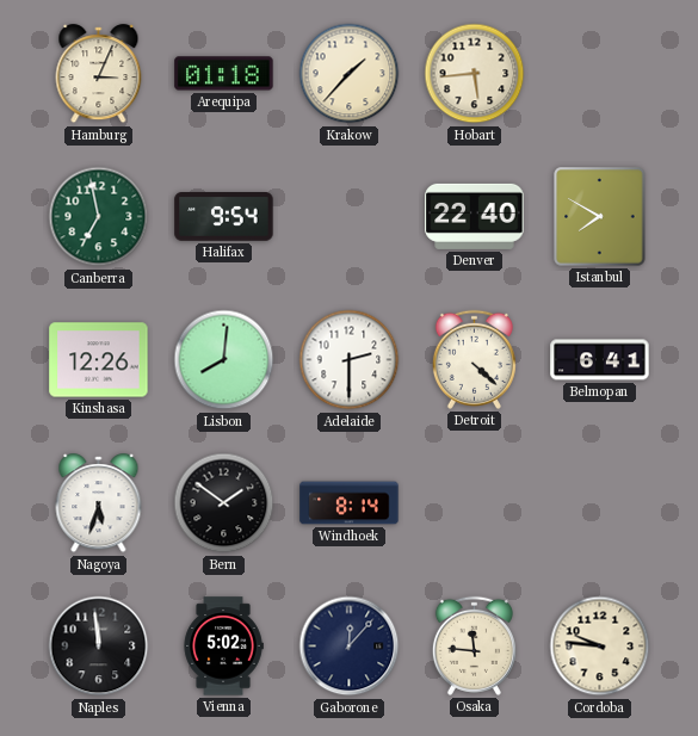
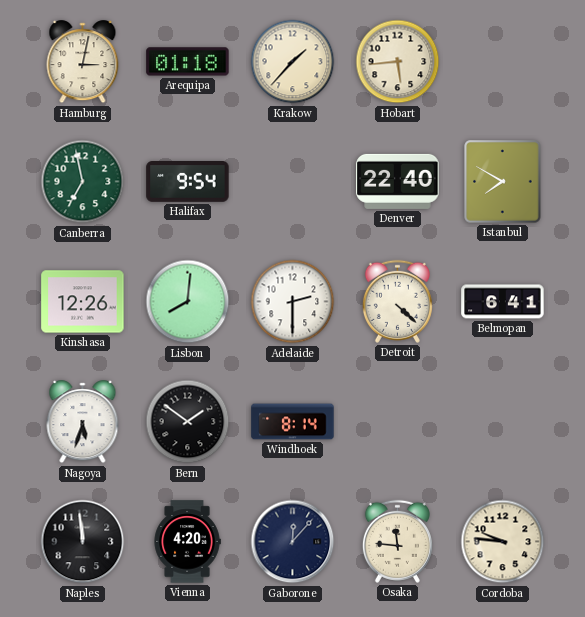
Hamburg: 3:04 -> 3:02
Vienna: 5:02 -> 4:20
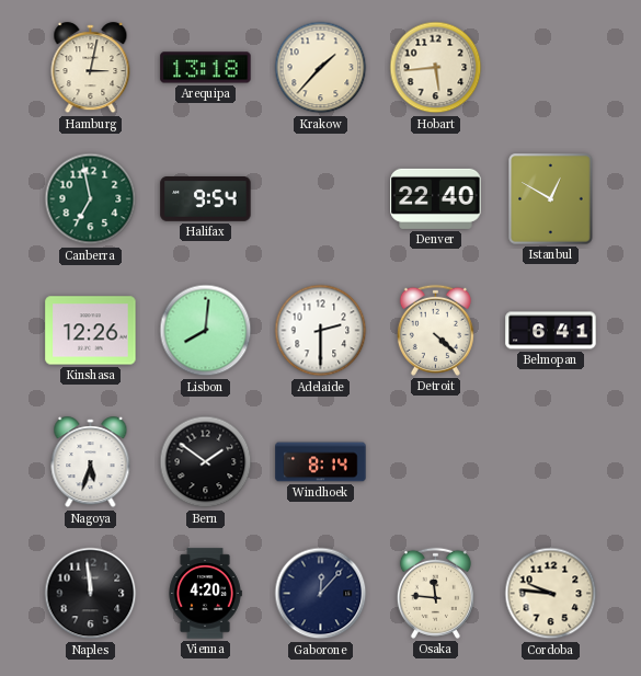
Arequipa: 01:18 -> 13:18
Istanbul: 7:50 -> 12:50
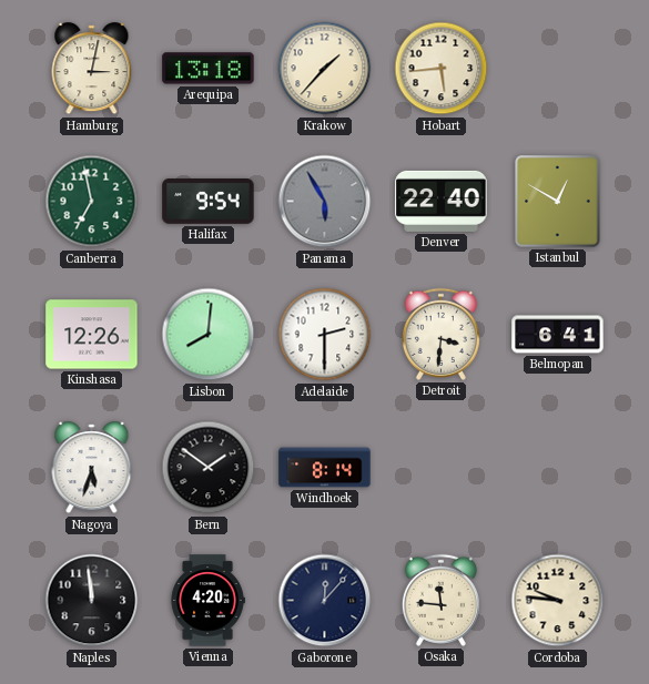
Panama: none -> 5:55
Detroit: 4:22 -> 3:31
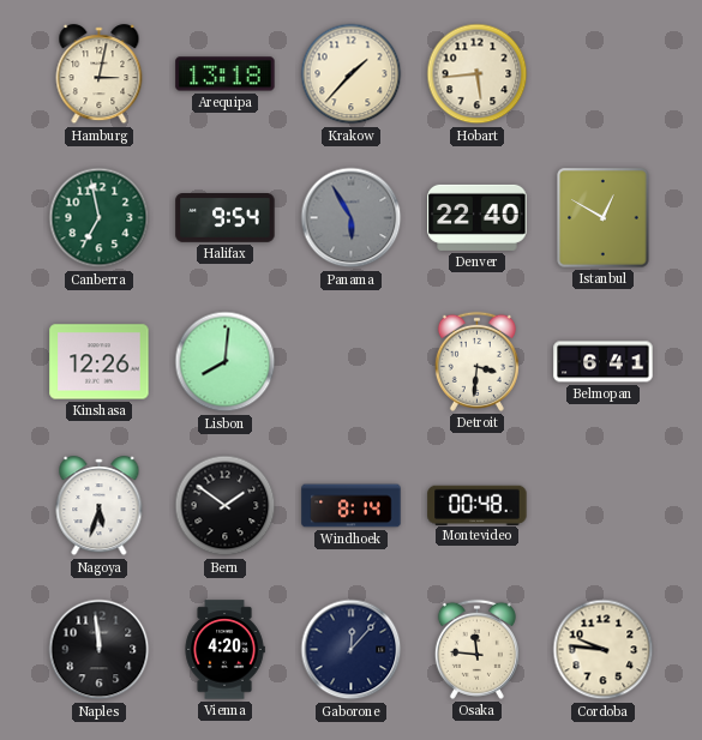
Adelaide: 2:30 -> none
Montevideo: none -> 00:48
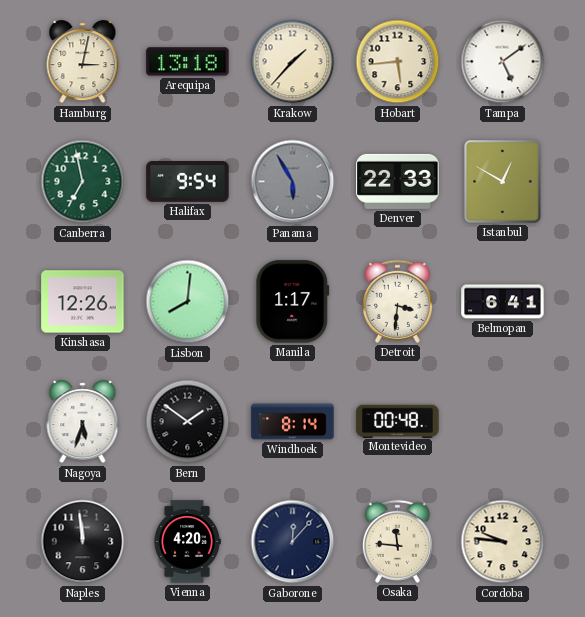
Tampa: none -> 5:09
Denver: 22:40 -> 22:33
Manila: none -> 1:17
